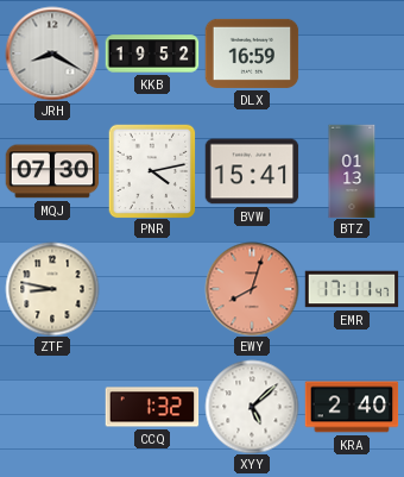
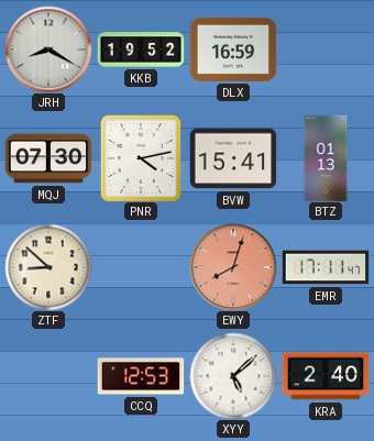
ZTF: 8:47 -> 8:52
CCQ: 1:32 -> 12:53
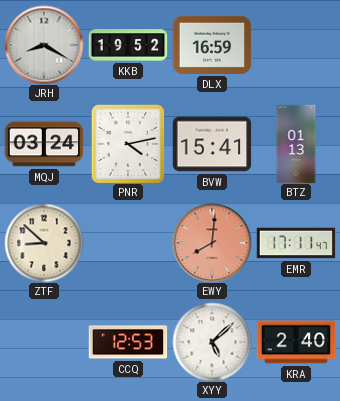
MQJ: 07:30 -> 03:24
EWY: 8:03 -> 8:01
